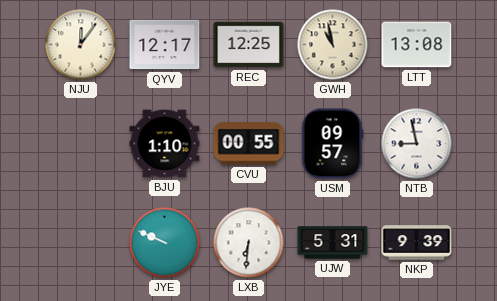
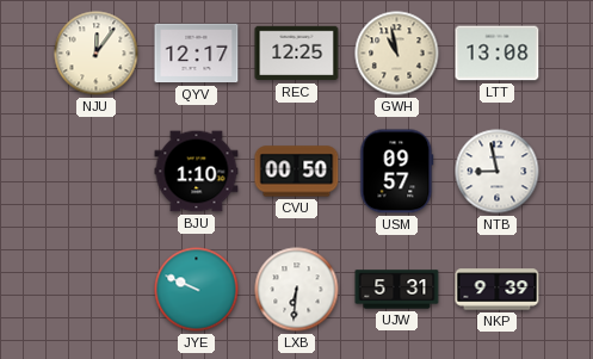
CVU: 00:55 -> 00:50
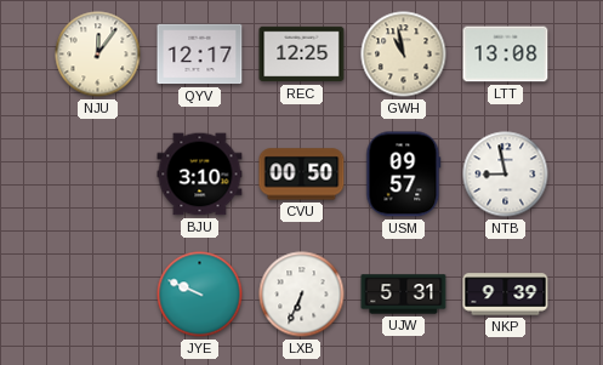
BJU: 1:10 -> 3:10
LXB: 6:31 -> 6:34
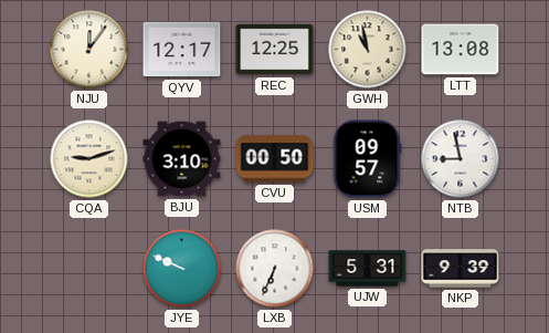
CQA: none -> 9:12
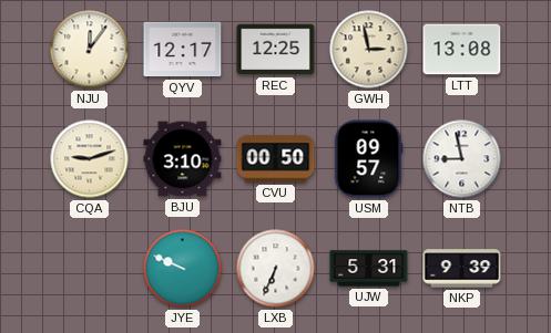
GWH: 10:58 -> 2:58
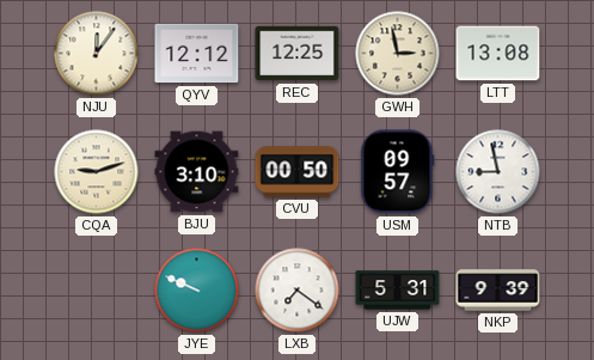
QYV: 12:17 -> 12:12
LXB: 6:34 -> 7:21
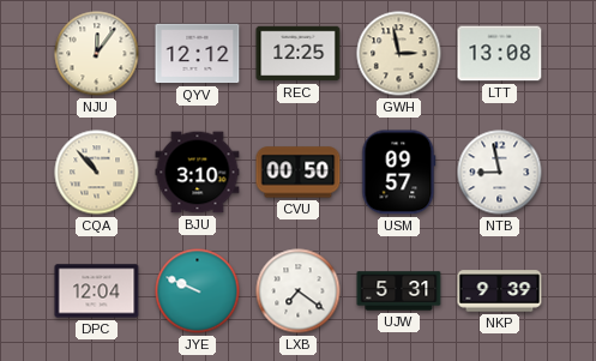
CQA: 9:12 -> 10:53
DPC: none -> 12:04
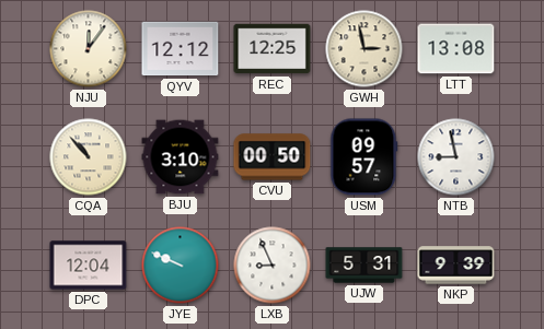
LXB: 7:21 -> 8:56
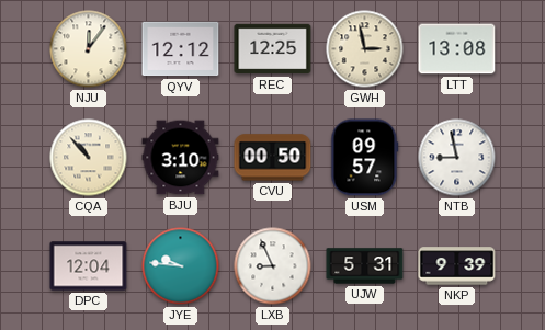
JYE: 9:49 -> 9:46
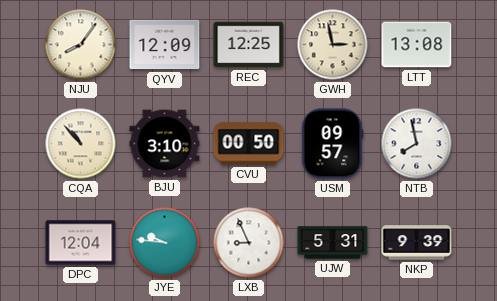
NJU: 12:06 -> 8:06
QYV: 12:12 -> 12:09
NTB: 8:58 -> 7:58
